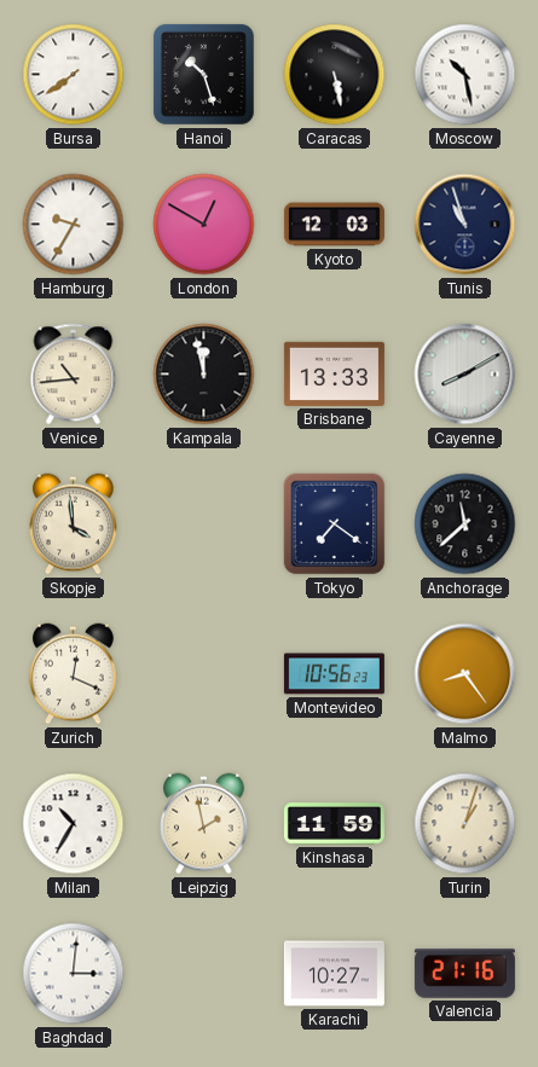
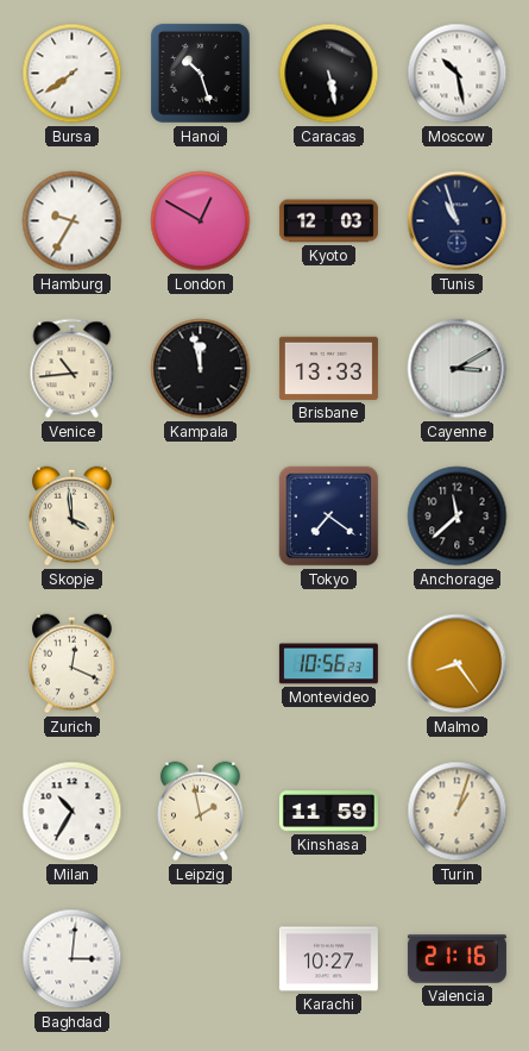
Cayenne: 8:10 -> 3:10
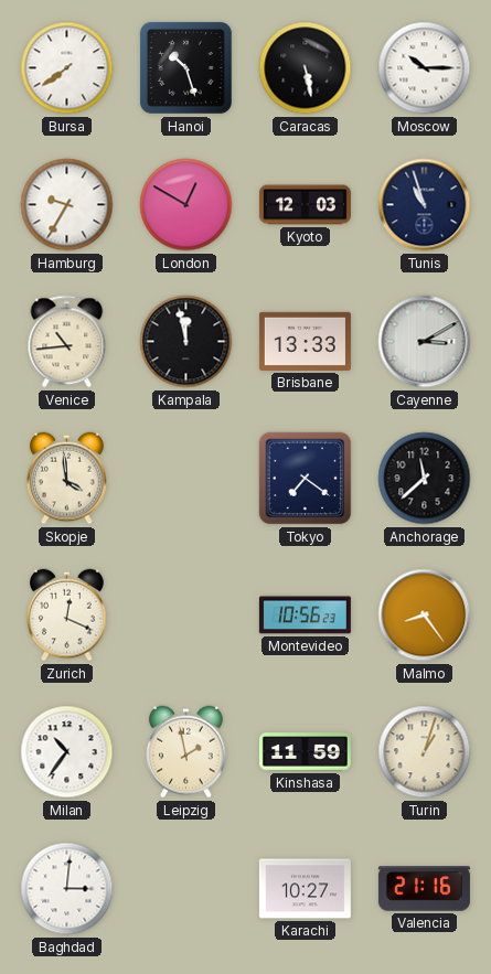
Moscow: 10:28 -> 10:15
Milan: 10:35 -> 10:36
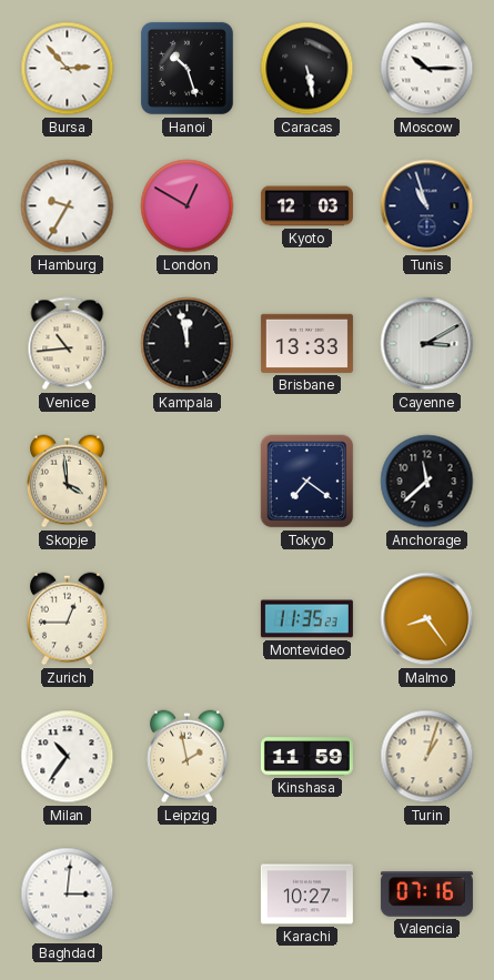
Bursa: 7:39 -> 2:53
Zurich: 12:19 -> 12:45
Montevideo: 10:56 -> 11:35
Valencia: 21:16 -> 07:16
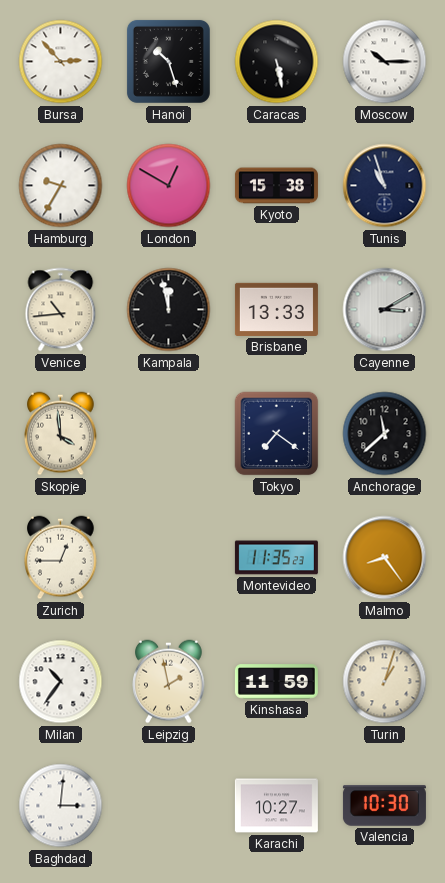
Kyoto: 12:03 -> 15:38
Valencia: 07:16 -> 10:30
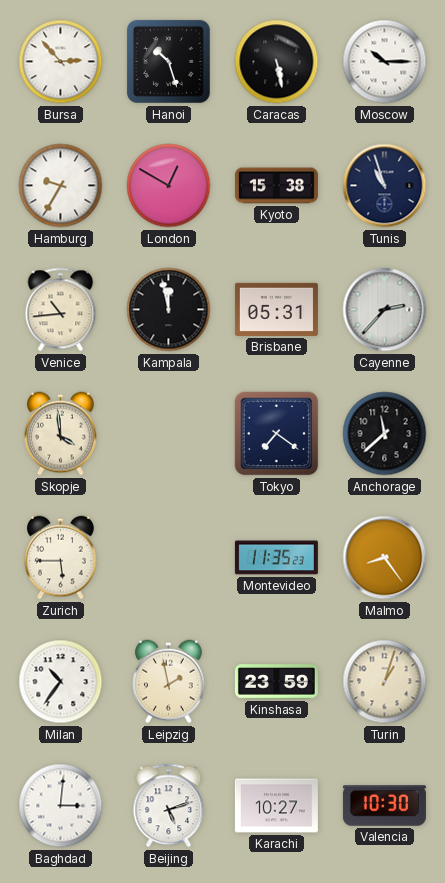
Brisbane: 13:33 -> 05:31
Cayenne: 3:10 -> 2:37
Zurich: 12:45 -> 5:45
Kinshasa: 11:59 -> 23:59
Beijing: none -> 5:12
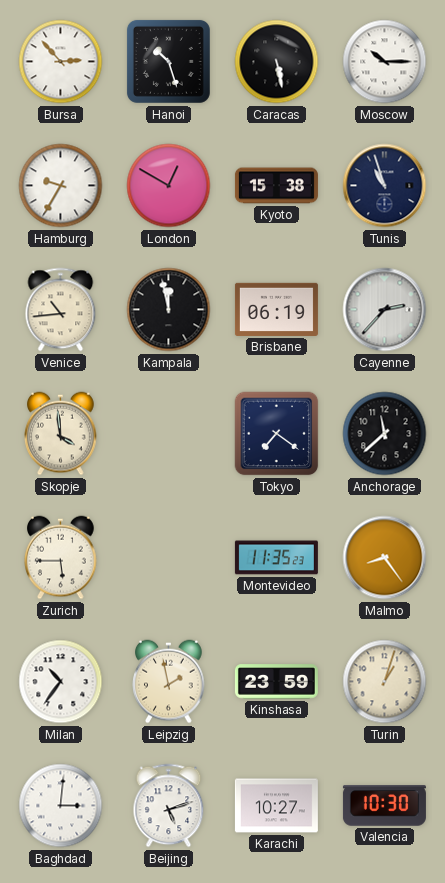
Brisbane: 05:31 -> 06:19
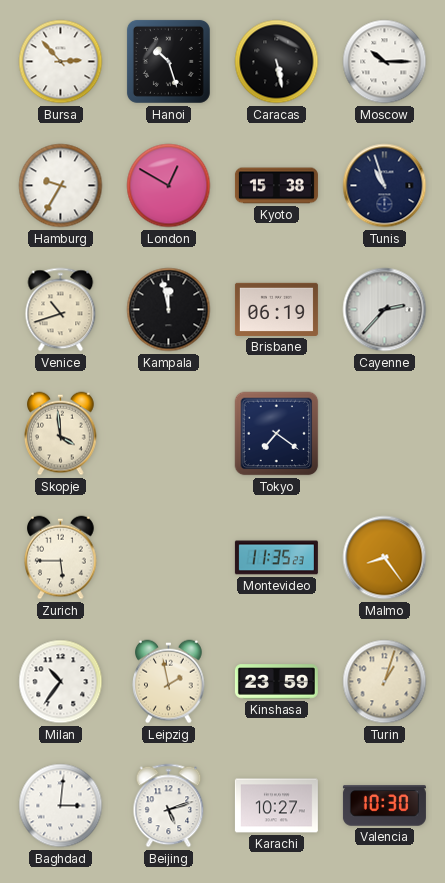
Venice: 10:44 -> 10:42
Anchorage: 11:38 -> none
